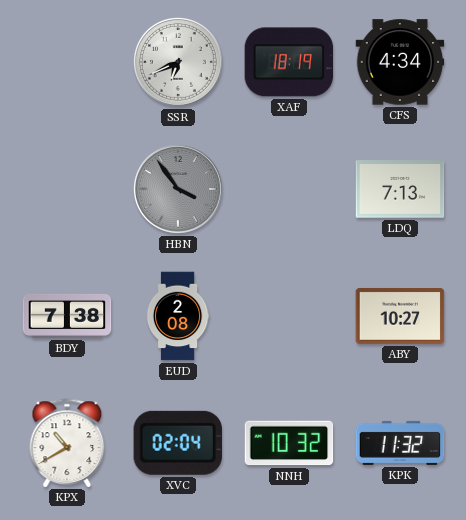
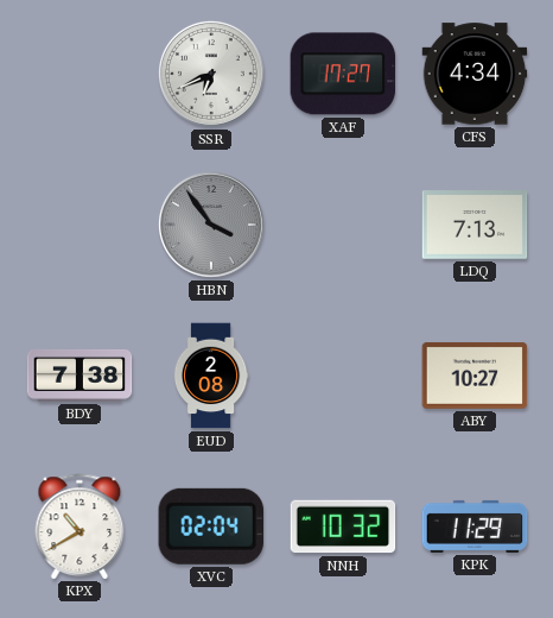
XAF: 18:19 -> 17:27
KPK: 11:32 -> 11:29
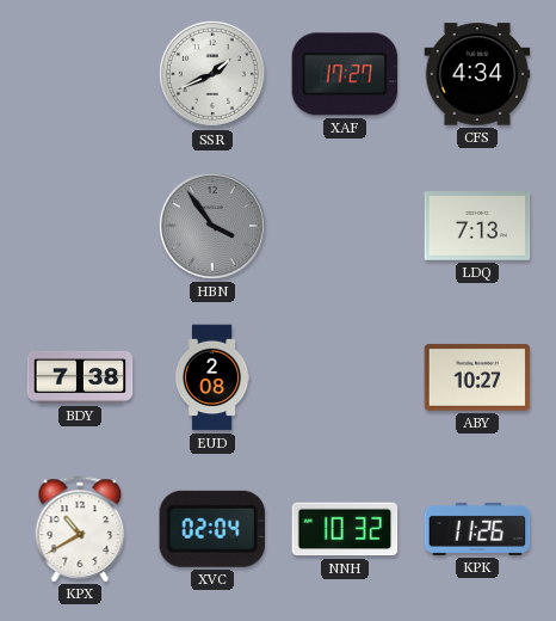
SSR: 6:41 -> 1:41
KPK: 11:29 -> 11:26
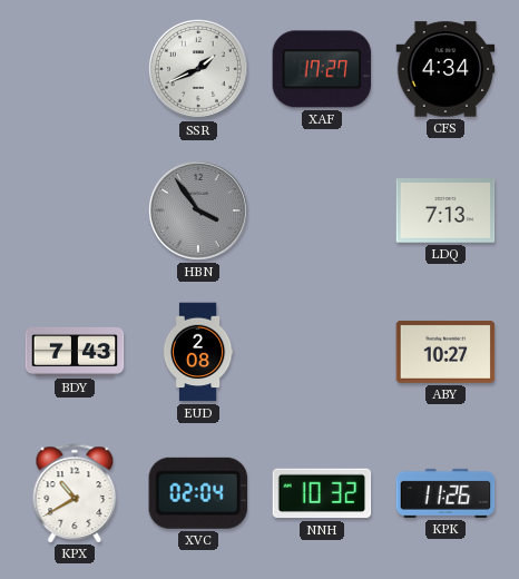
BDY: 7:38 -> 7:43
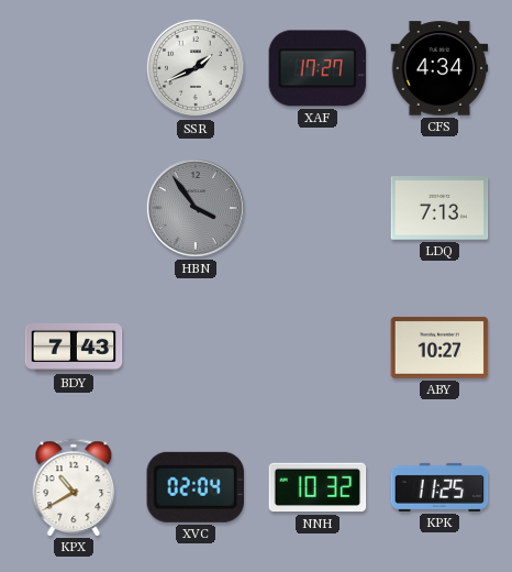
EUD: 2:08 -> none
KPK: 11:26 -> 11:25
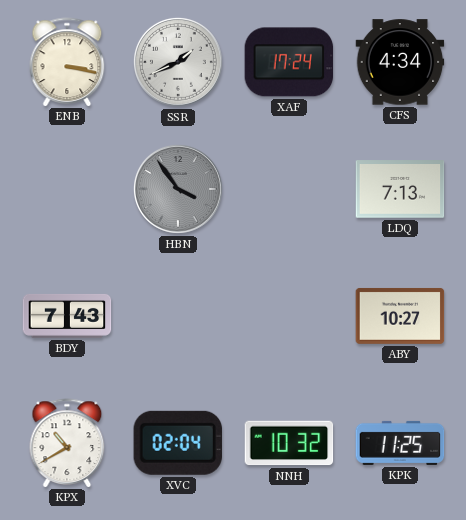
ENB: none -> 3:17
XAF: 17:27 -> 17:24
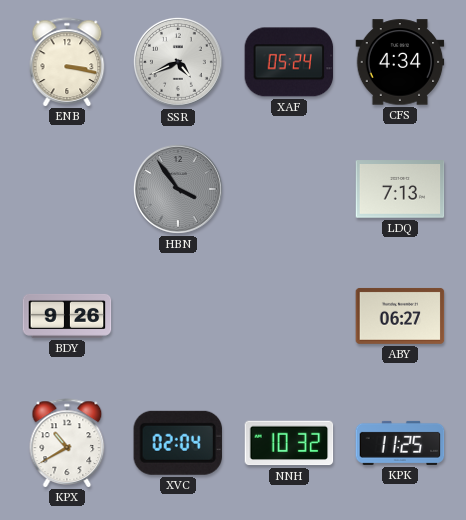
SSR: 1:41 -> 4:41
XAF: 17:24 -> 05:24
BDY: 7:43 -> 9:26
ABY: 10:27 -> 06:27
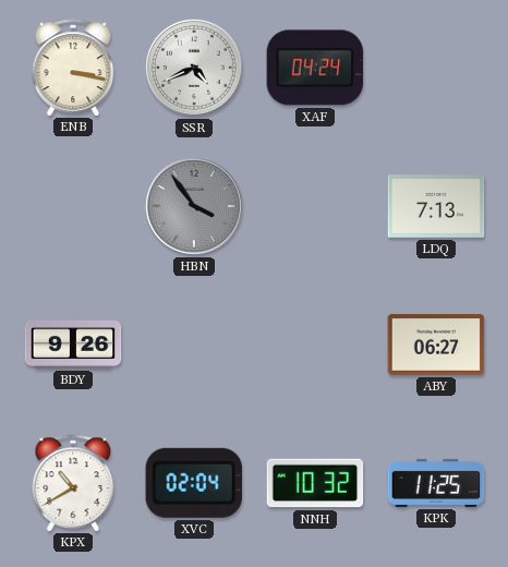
XAF: 05:24 -> 04:24
CFS: 4:34 -> none
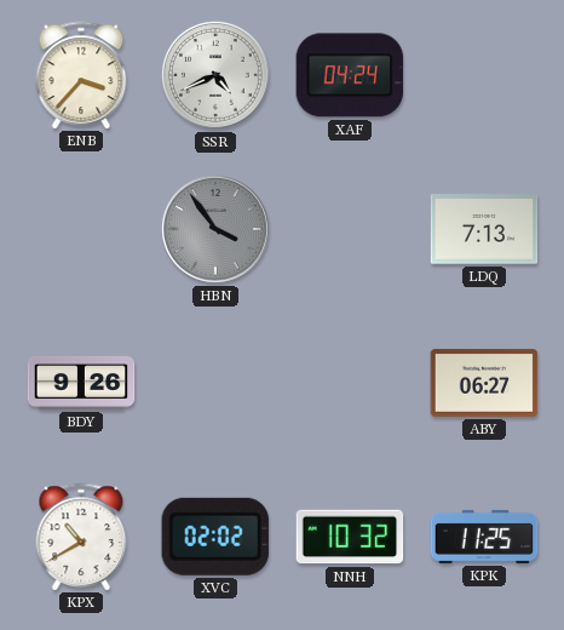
ENB: 3:17 -> 3:37
XVC: 02:04 -> 02:02
